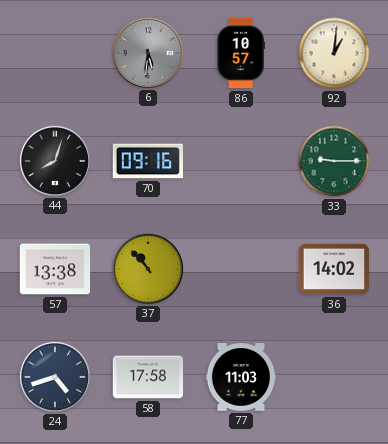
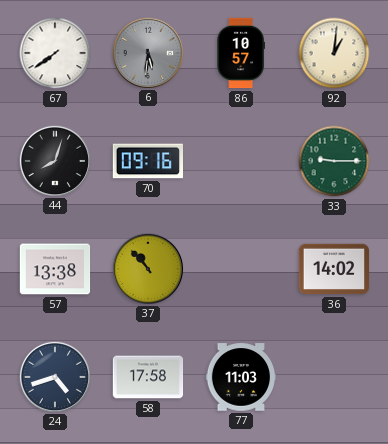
67: none -> 7:39
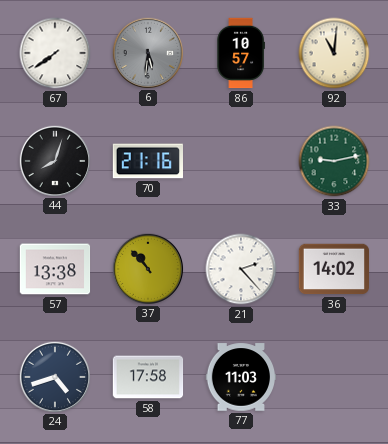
92: 1:01 -> 11:01
70: 09:16 -> 21:16
33: 9:15 -> 9:13
21: none -> 2:23
